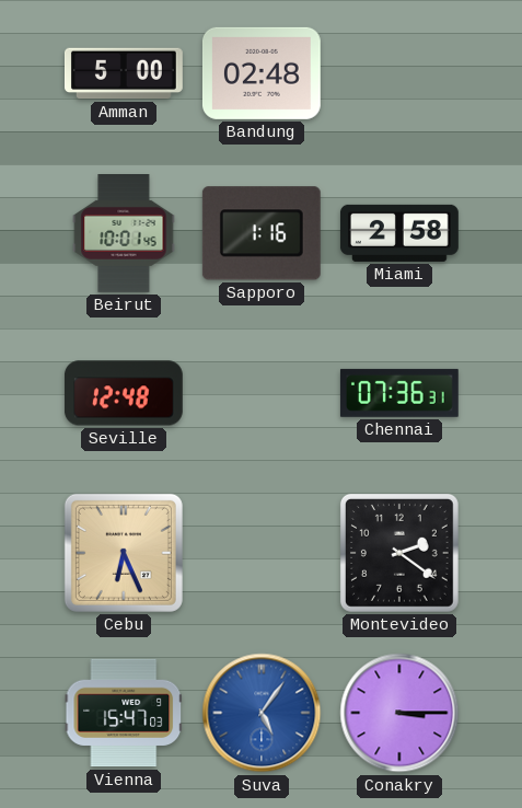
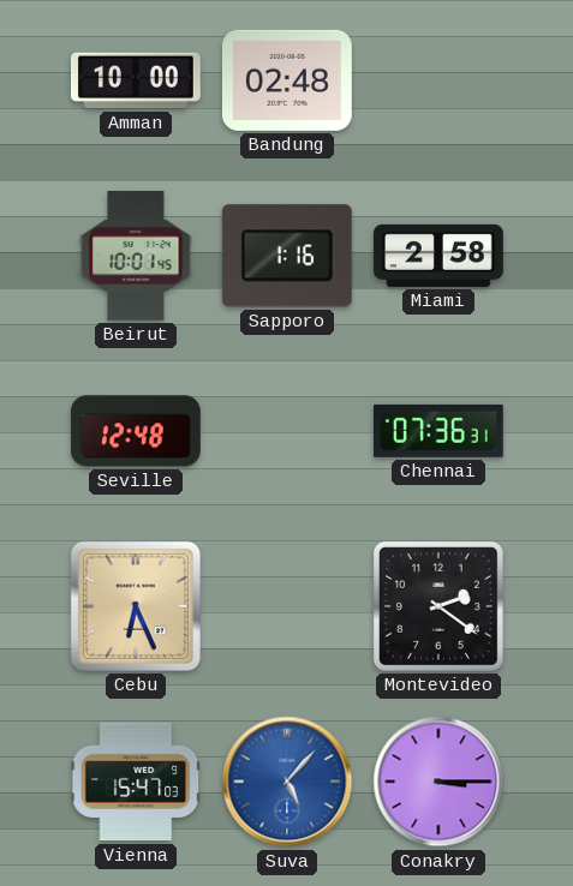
Amman: 5:00 -> 10:00
Suva: 5:06 -> 5:07
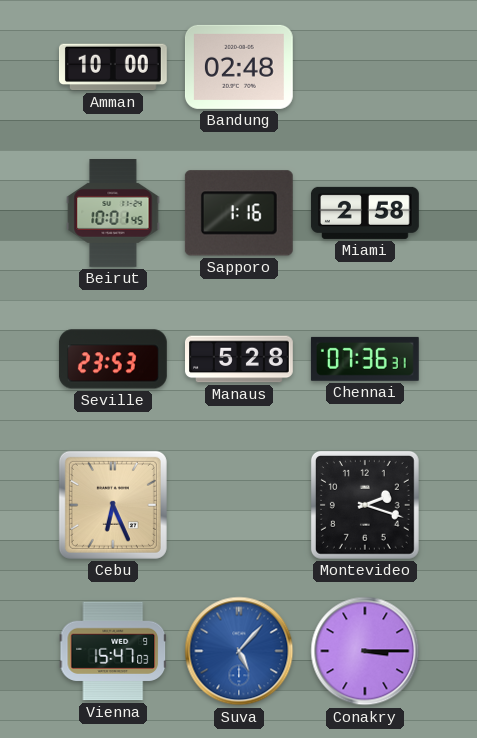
Seville: 12:48 -> 23:53
Manaus: none -> 5:28
Montevideo: 2:21 -> 2:18
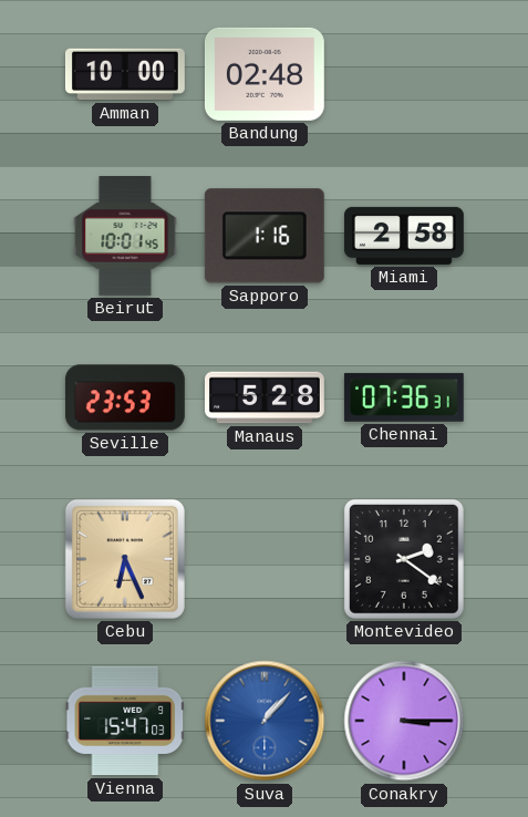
Montevideo: 2:18 -> 2:21
Suva: 5:07 -> 1:07
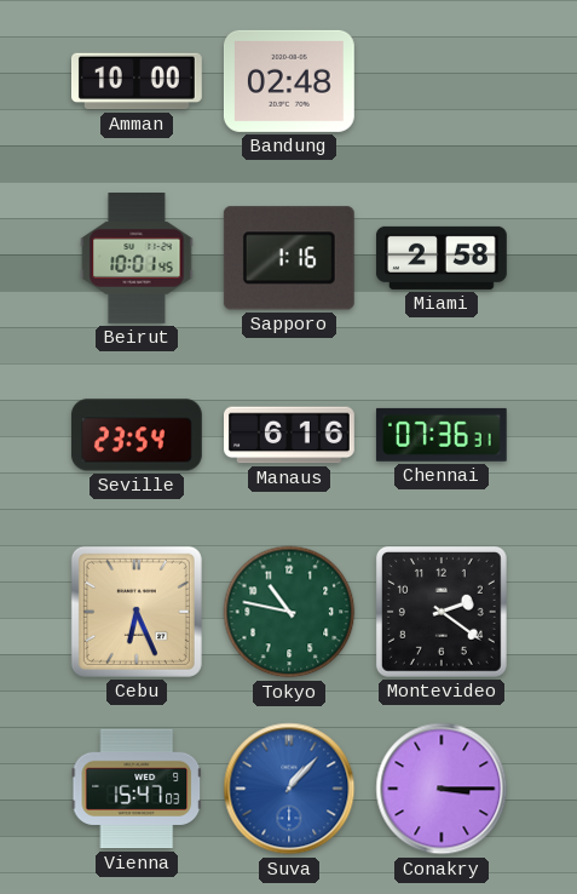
Seville: 23:53 -> 23:54
Manaus: 5:28 -> 6:16
Tokyo: none -> 10:47
